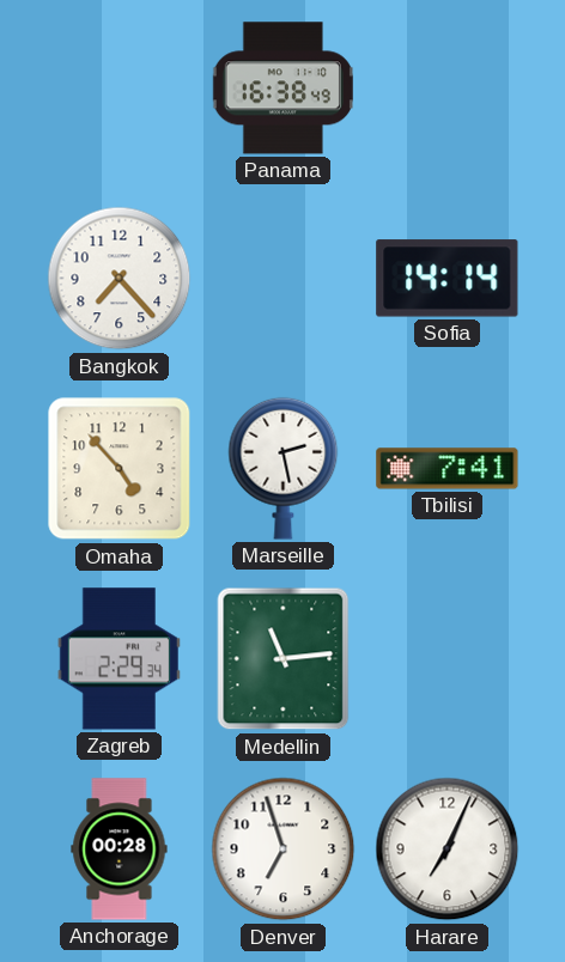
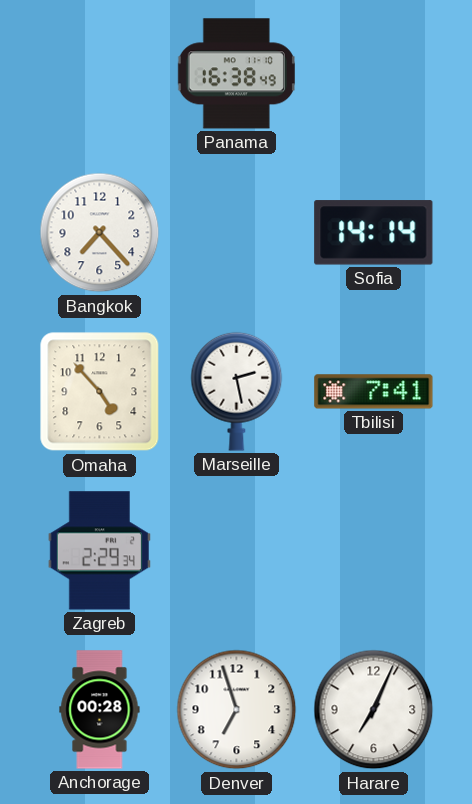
Medellin: 11:14 -> none
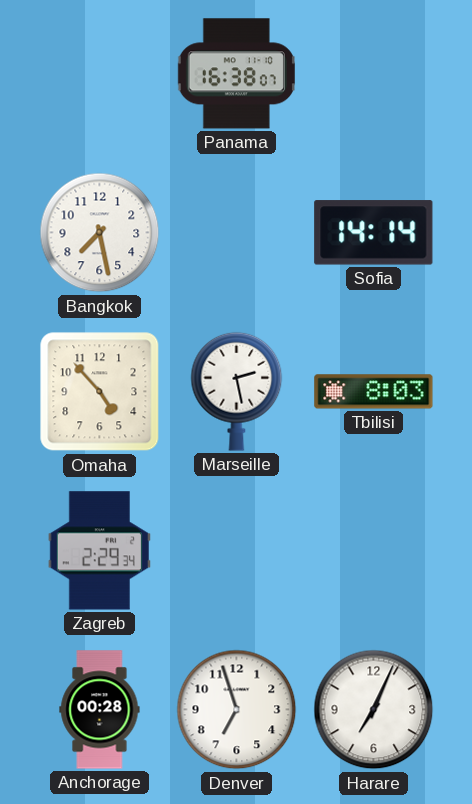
Panama: 16:38:49 -> 16:38:07
Bangkok: 7:23 -> 7:28
Tbilisi: 7:41 -> 8:03
